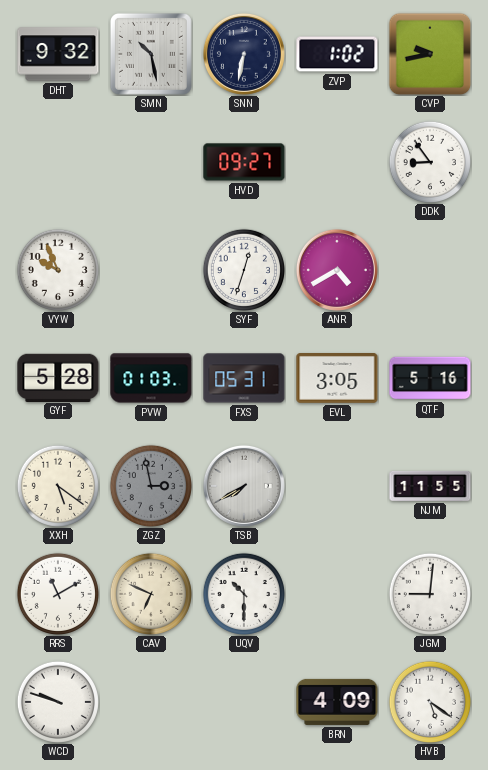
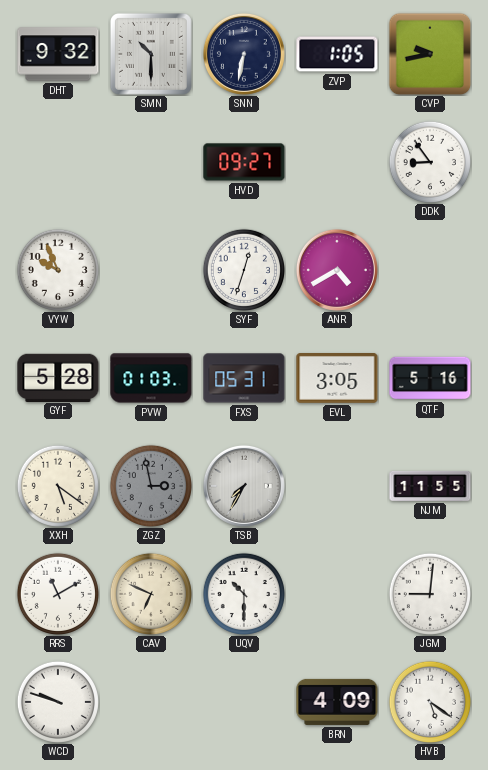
SMN: 10:28 -> 10:30
ZVP: 1:02 -> 1:05
TSB: 7:40 -> 7:35
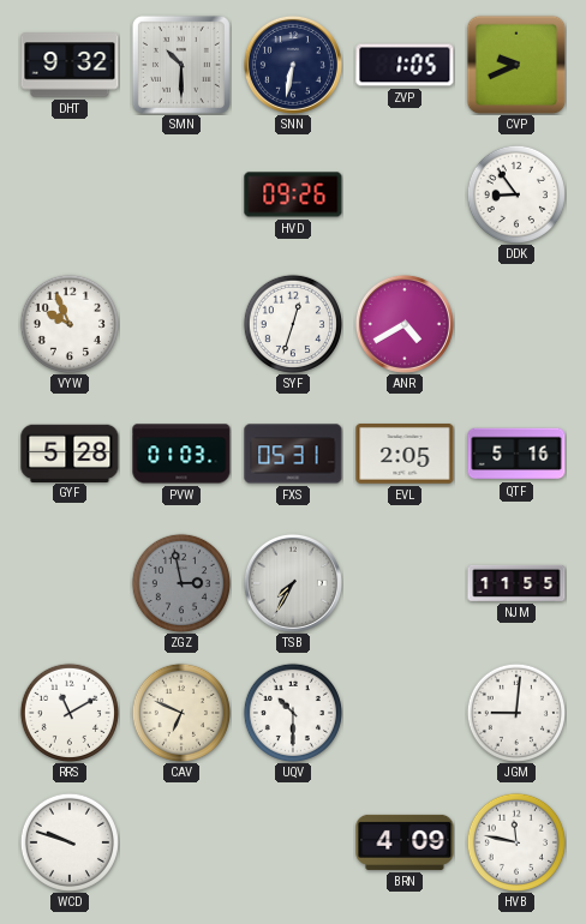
CVP: 9:43 -> 9:41
HVD: 09:27 -> 09:26
EVL: 3:05 -> 2:05
XXH: 5:21 -> none
HVB: 5:21 -> 11:47
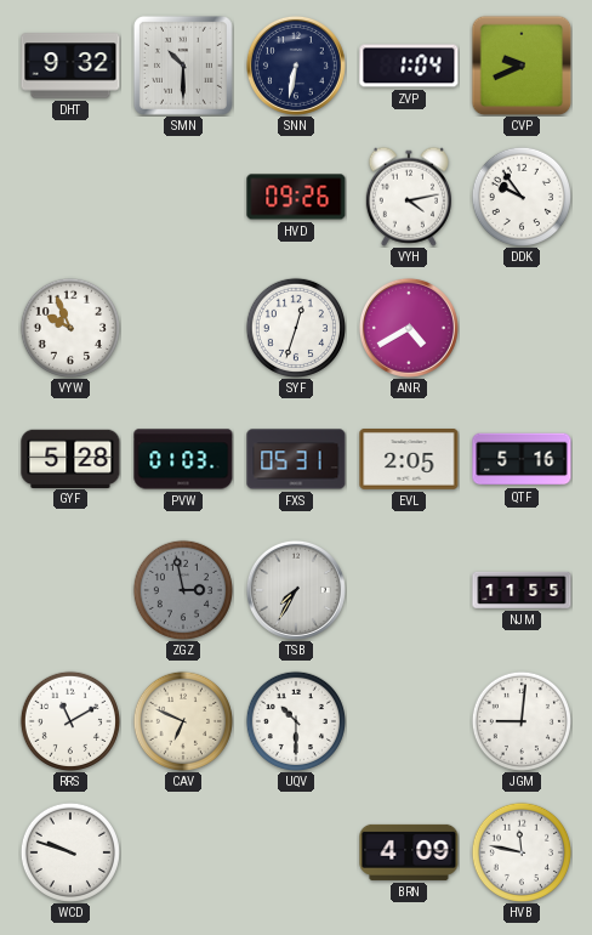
ZVP: 1:05 -> 1:04
VYH: none -> 4:13
DDK: 8:54 -> 9:54
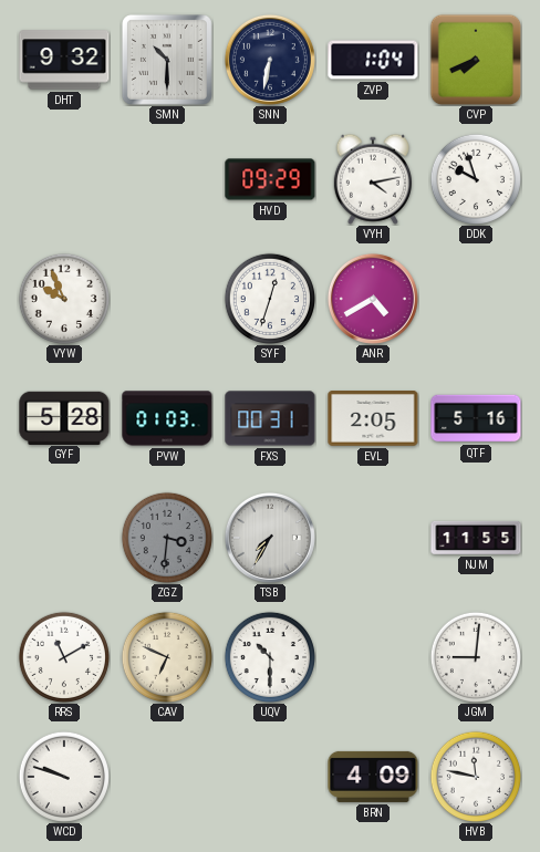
CVP: 9:41 -> 7:41
HVD: 09:26 -> 09:29
DDK: 9:54 -> 9:57
FXS: 05:31 -> 00:31
ZGZ: 2:58 -> 3:31
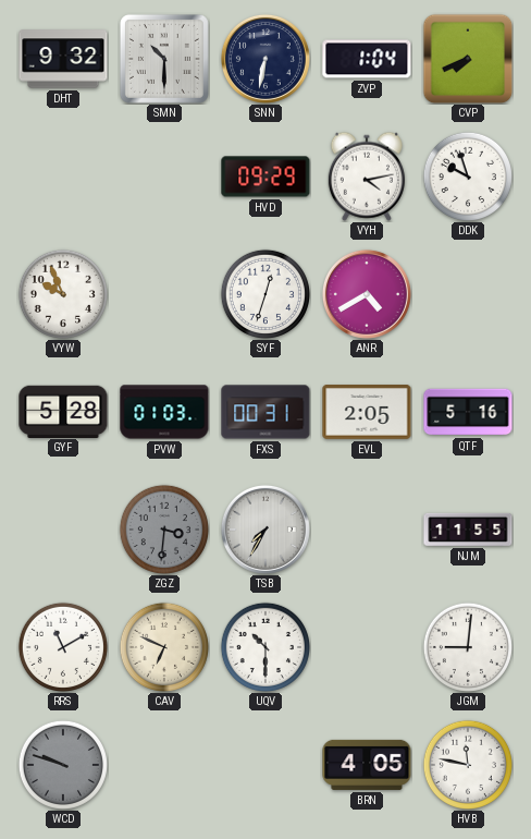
WCD dial: white -> grey
BRN: 4:09 -> 4:05
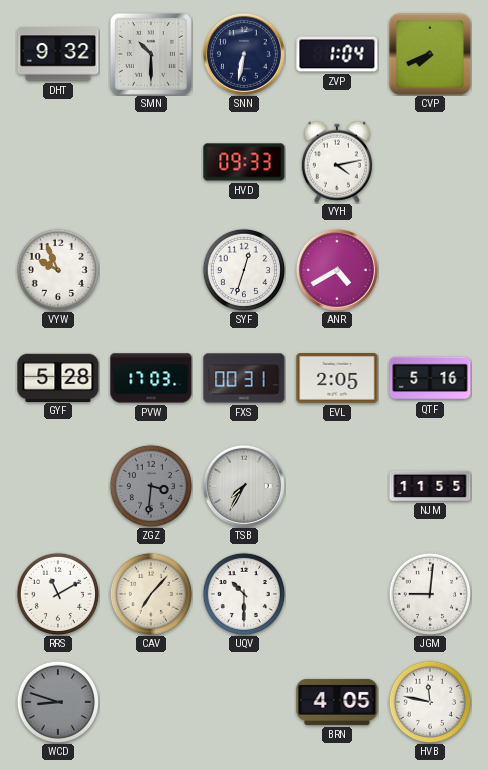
HVD: 09:29 -> 09:33
DDK: 9:57 -> none
PVW: 01:03 -> 17:03
CAV: 6:49 -> 7:07
WCD: 9:48 -> 8:48
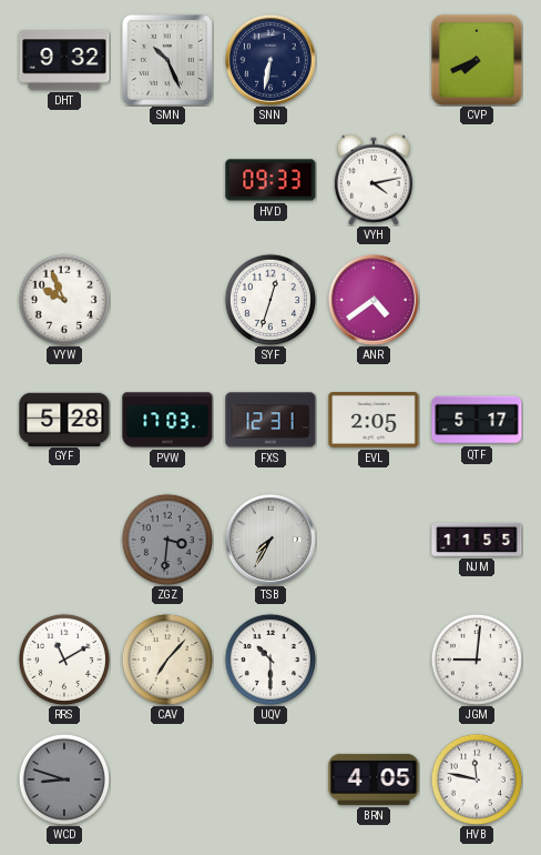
SMN: 10:30 -> 10:26
ZVP: 1:04 -> none
ANR: 4:40 -> 4:39
FXS: 00:31 -> 12:31
QTF: 5:16 -> 5:17
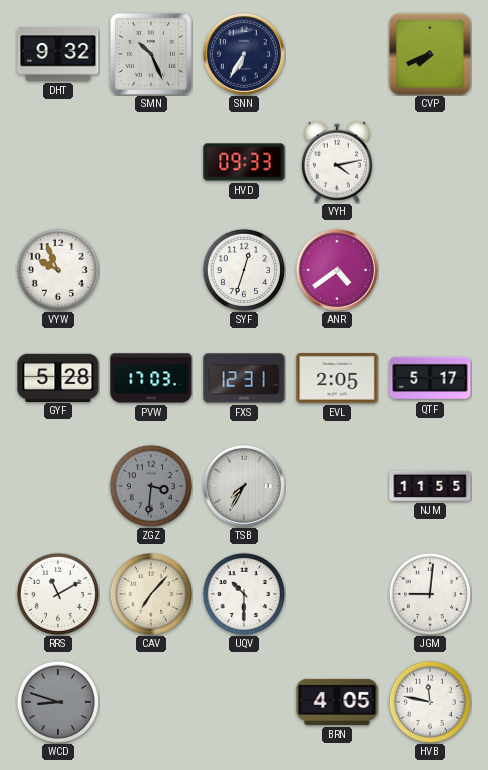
SNN: 6:32 -> 6:35
